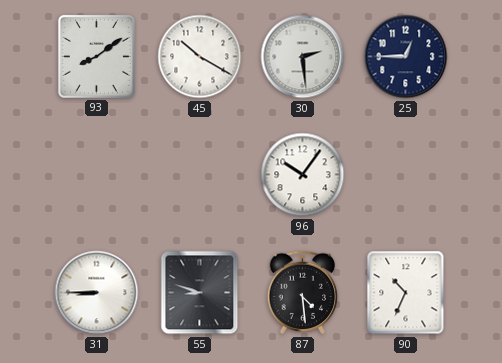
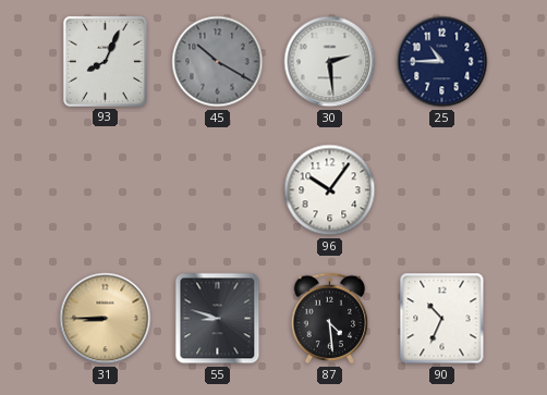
93: 8:09 -> 8:04
45 dial: white -> grey
25: 12:45 -> 10:45
31 dial: white -> champagne
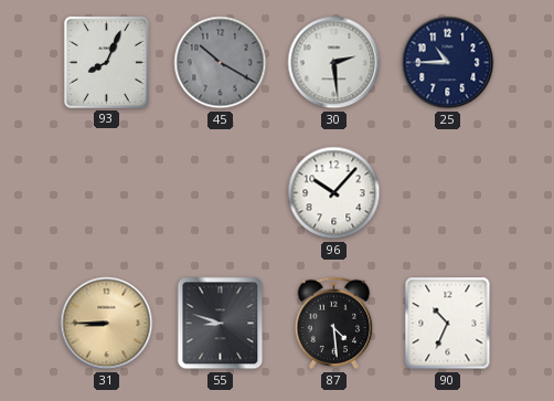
96: 10:06 -> 10:07
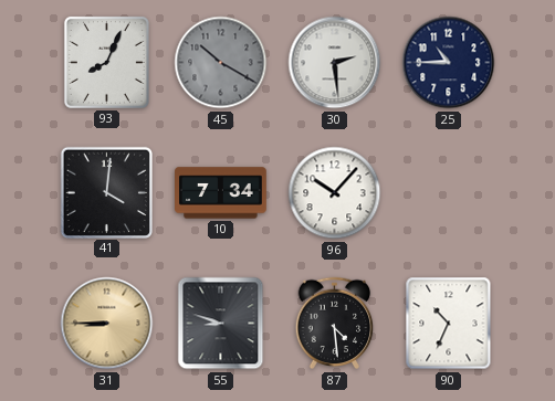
41: none -> 4:01
10: none -> 7:34
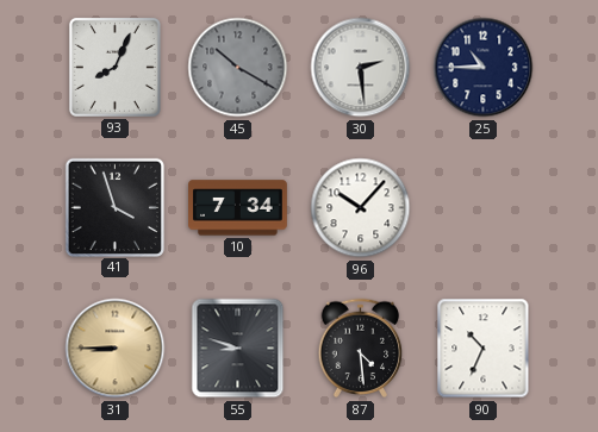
41: 4:01 -> 3:57
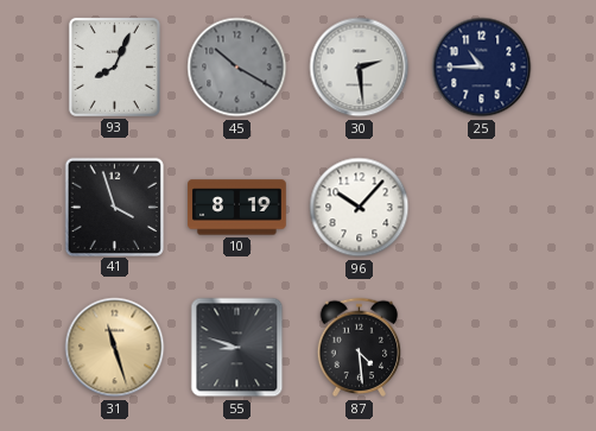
10: 7:34 -> 8:19
31: 8:45 -> 11:27
90: 10:34 -> none
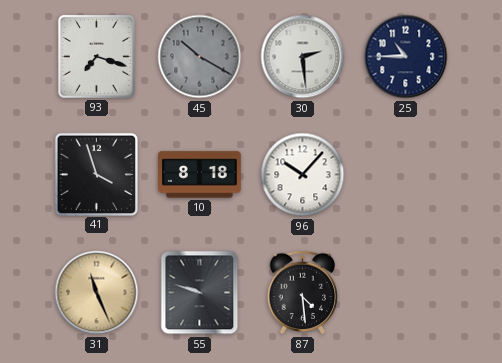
93: 8:04 -> 7:18
10: 8:19 -> 8:18
31: 11:27 -> 11:26
55: 8:48 -> 9:48
